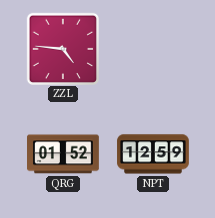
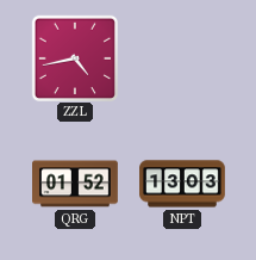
ZZL: 4:46 -> 4:43
NPT: 12:59 -> 13:03
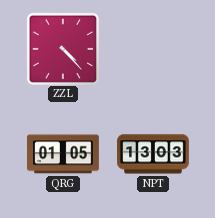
ZZL: 4:43 -> 4:23
QRG: 01:52 -> 01:05
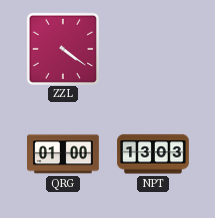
ZZL: 4:23 -> 4:21
QRG: 01:05 -> 01:00
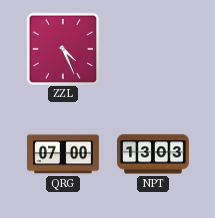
ZZL: 4:21 -> 4:26
QRG: 01:00 -> 07:00
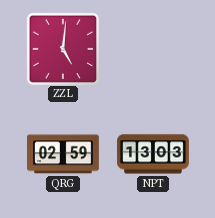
ZZL: 4:26 -> 5:01
QRG: 07:00 -> 02:59
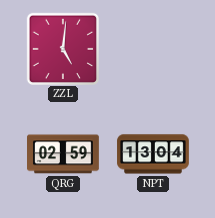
NPT: 13:03 -> 13:04
